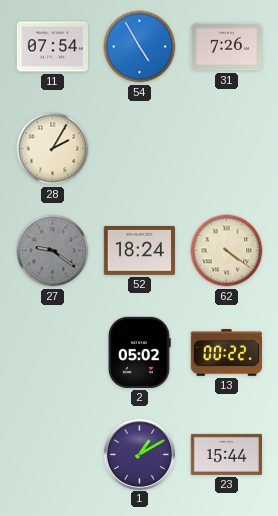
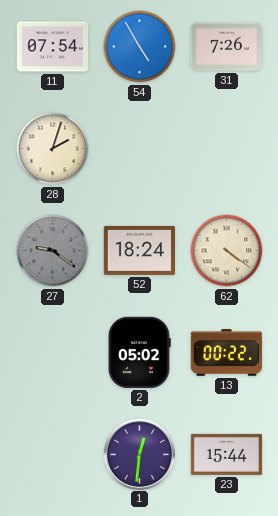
28: 2:05 -> 2:03
1: 1:10 -> 12:31
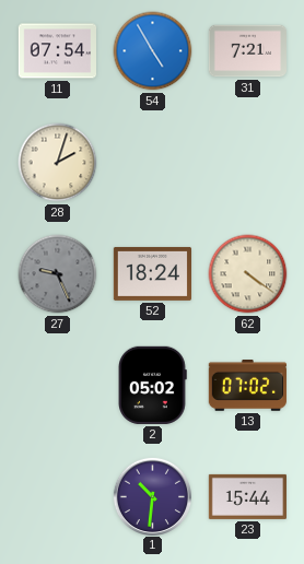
31: 7:26 -> 7:21
27: 9:21 -> 9:26
13: 00:22 -> 07:02
1: 12:31 -> 10:31
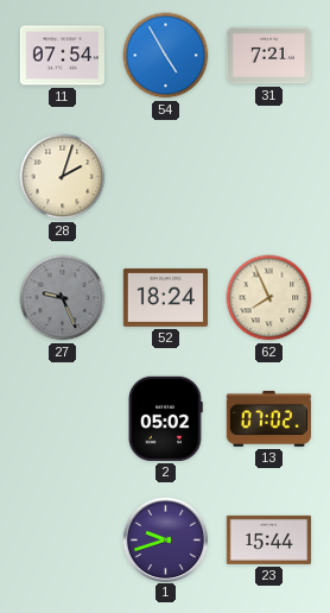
62: 4:21 -> 7:56
1: 10:31 -> 9:42
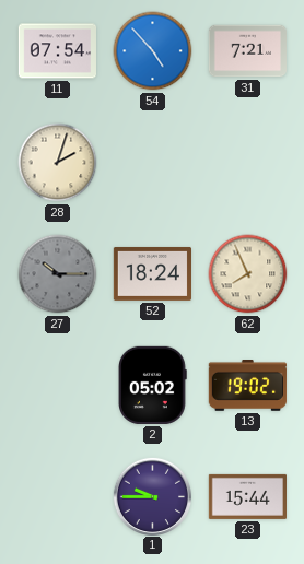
54: 4:55 -> 4:53
27: 9:26 -> 10:15
13: 07:02 -> 19:02
1: 9:42 -> 9:45
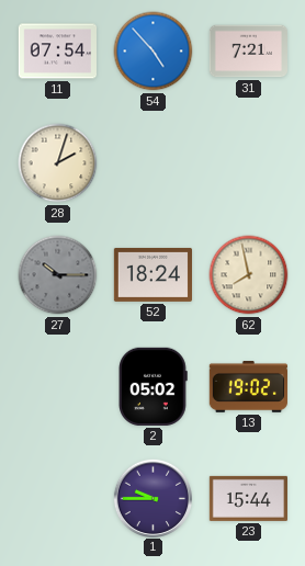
62: 7:56 -> 7:58
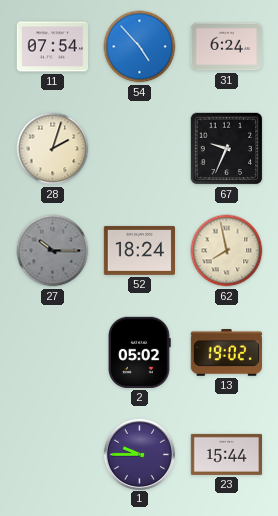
31: 7:21 -> 6:24
67: none -> 9:34
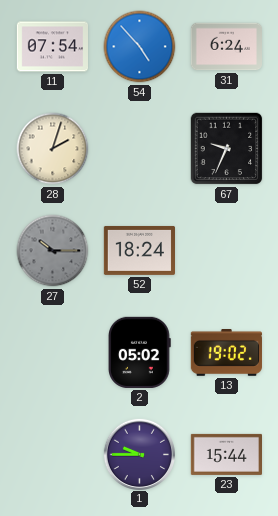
62: 7:58 -> none
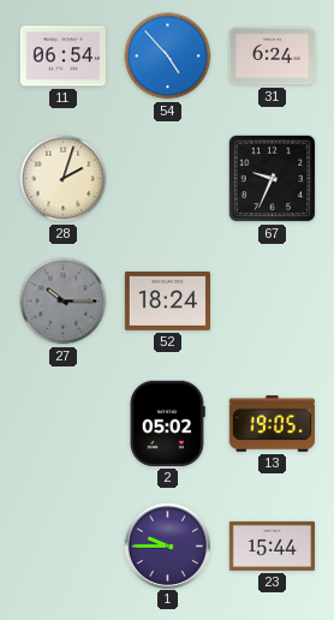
11: 07:54 -> 06:54
13: 19:02 -> 19:05
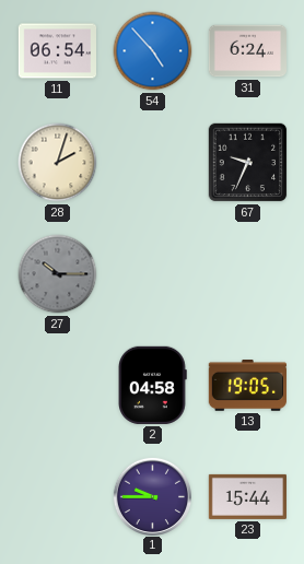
52: 18:24 -> none
2: 05:02 -> 04:58
